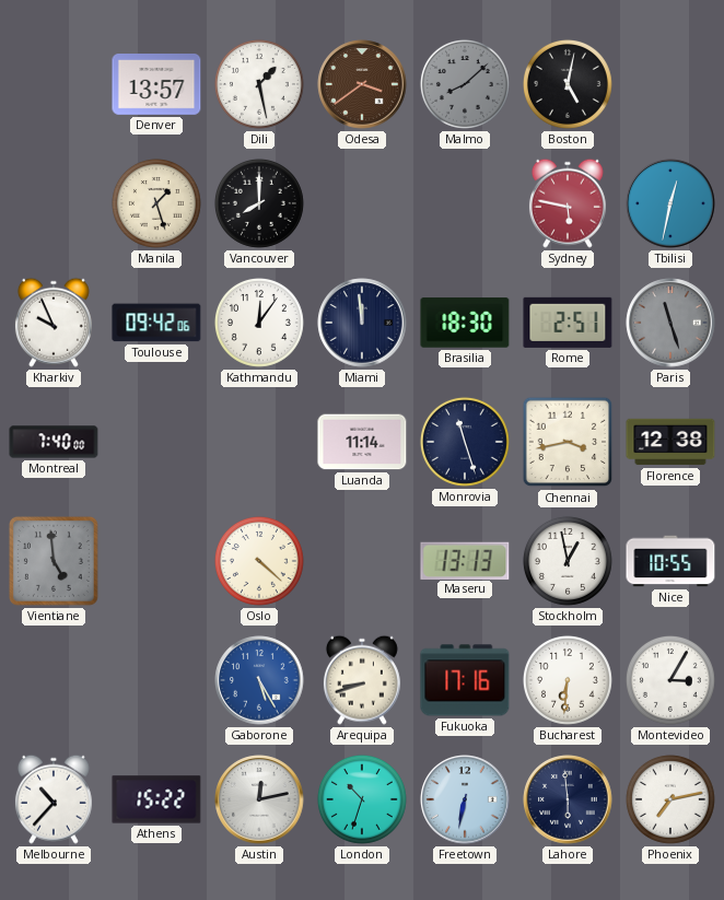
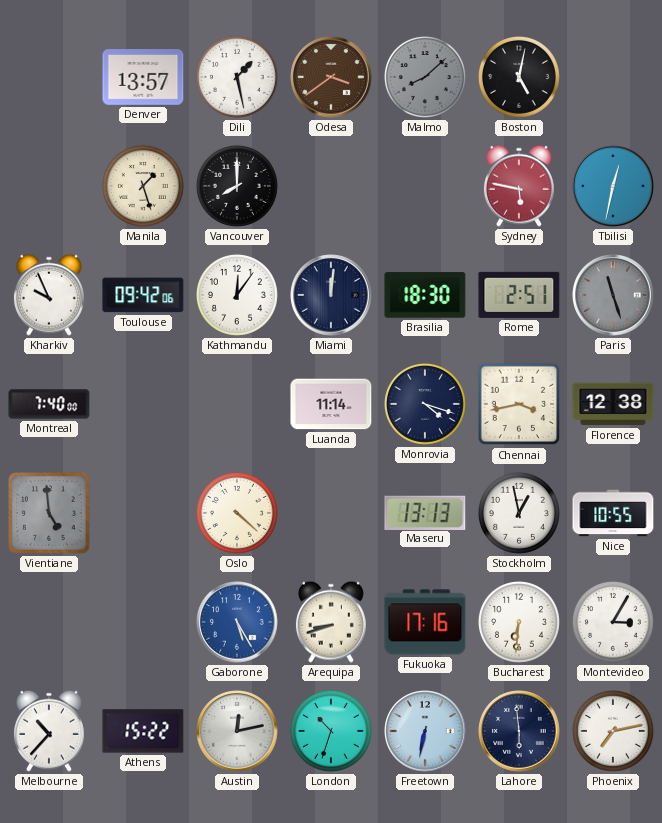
Miami: 11:59 -> 12:01
Monrovia: 11:27 -> 4:18
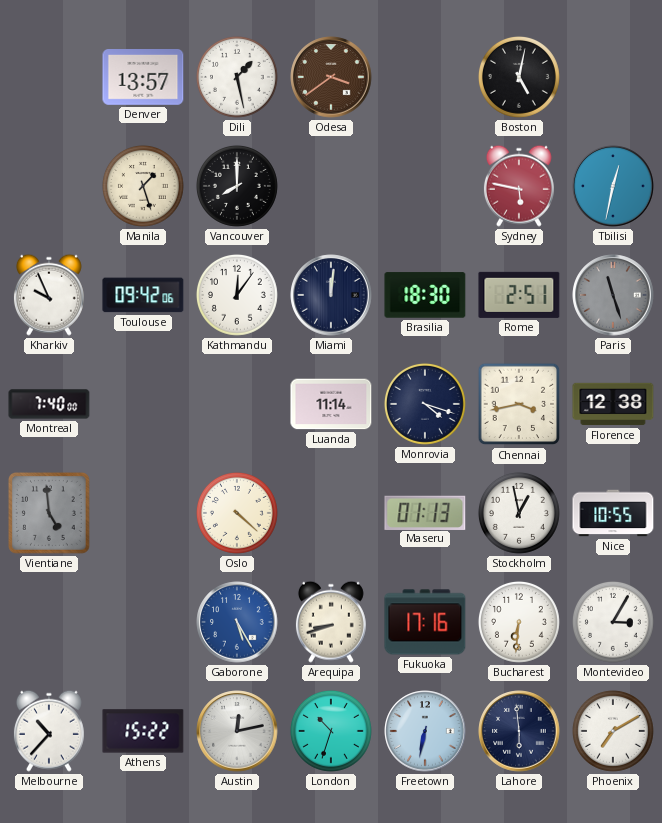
Malmo: 8:08 -> none
Maseru: 13:13 -> 01:13
Phoenix: 7:13 -> 7:10
